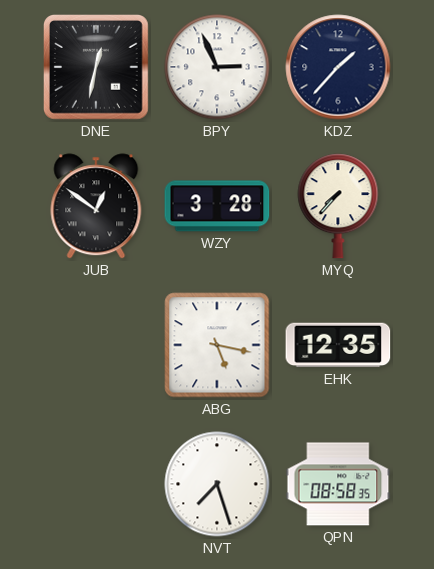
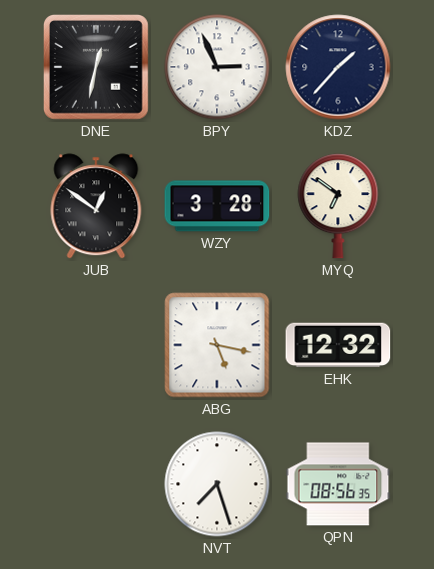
MYQ: 7:37 -> 6:51
EHK: 12:35 -> 12:32
QPN: 08:58 -> 08:56
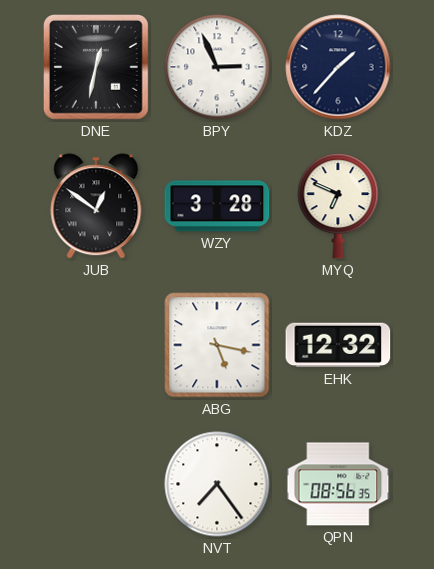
MYQ: 6:51 -> 6:49
NVT: 7:27 -> 7:24
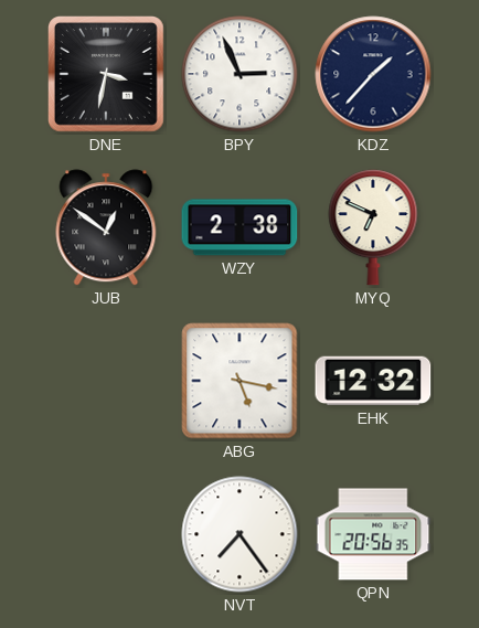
DNE: 12:32 -> 3:32
WZY: 3:28 -> 2:38
QPN: 08:56 -> 20:56
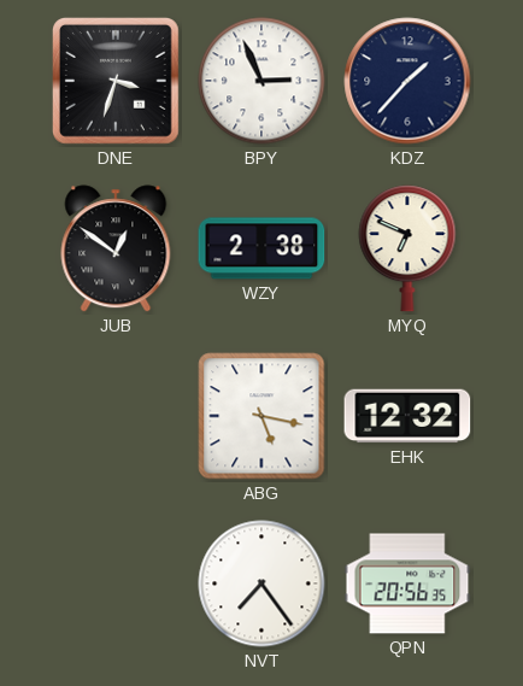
DNE: 3:32 -> 3:33
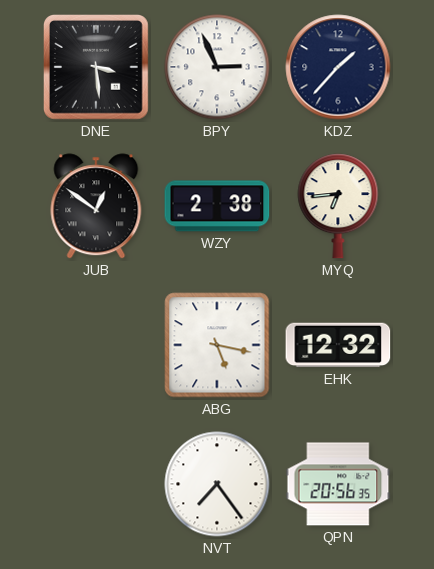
DNE: 3:33 -> 3:29
MYQ: 6:49 -> 6:44
